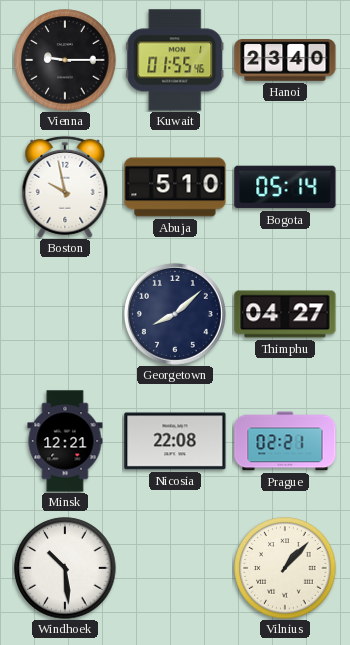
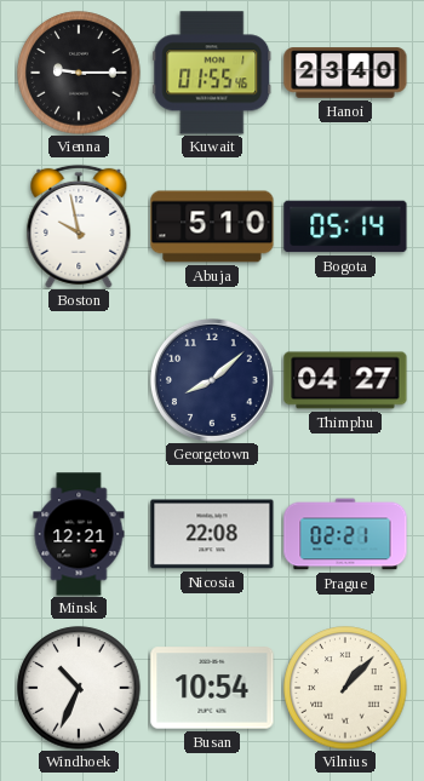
Windhoek: 10:29 -> 10:34
Busan: none -> 10:54
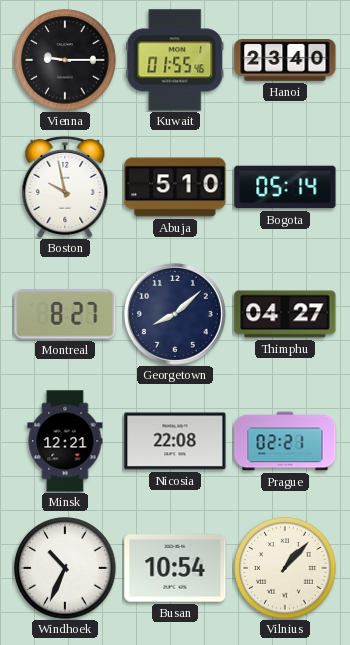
Montreal: none -> 8:27
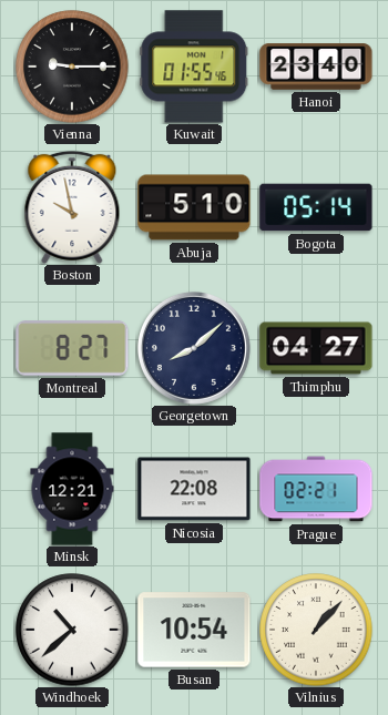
Windhoek: 10:34 -> 10:38
